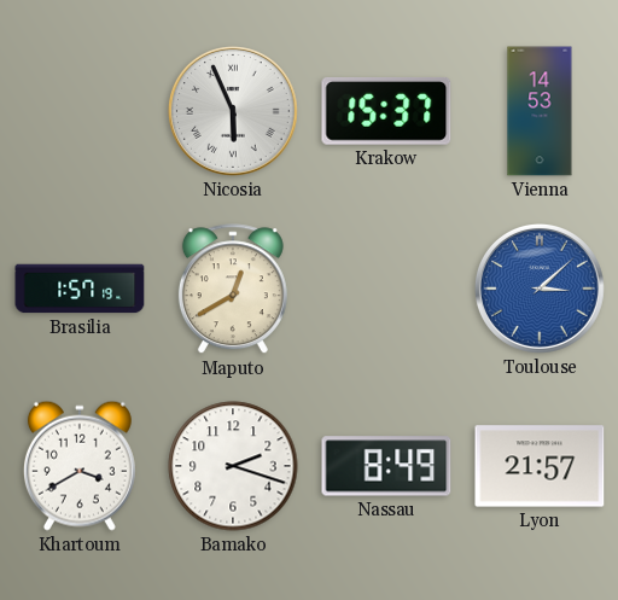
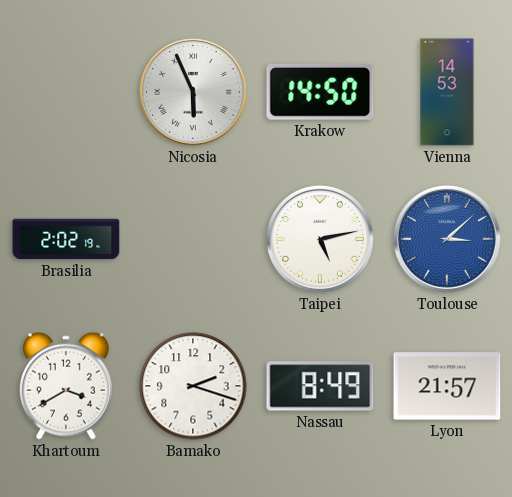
Krakow: 15:37 -> 14:50
Brasilia: 1:57 -> 2:02
Maputo: 12:40 -> none
Taipei: none -> 5:13
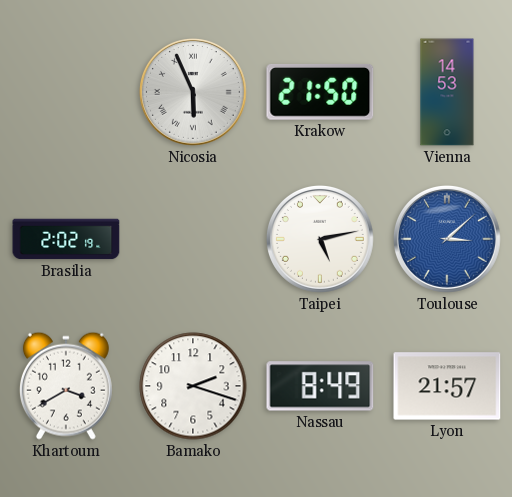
Krakow: 14:50 -> 21:50
